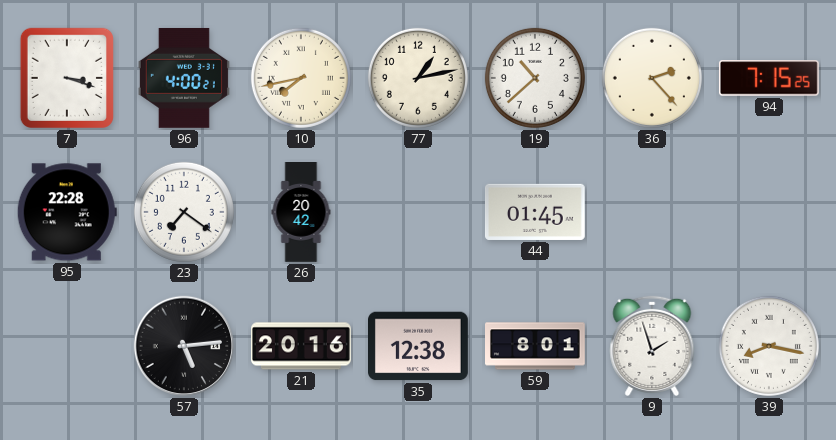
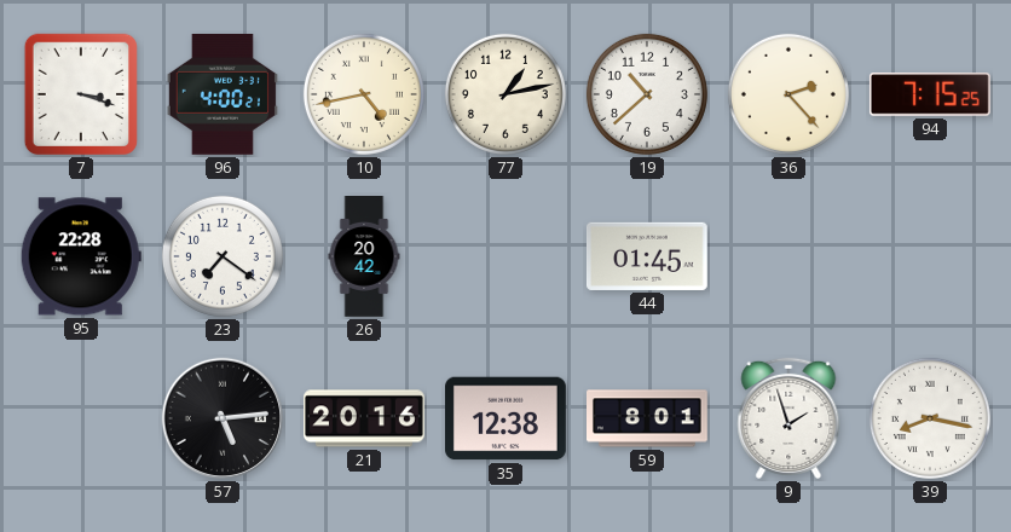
10: 7:43 -> 4:43
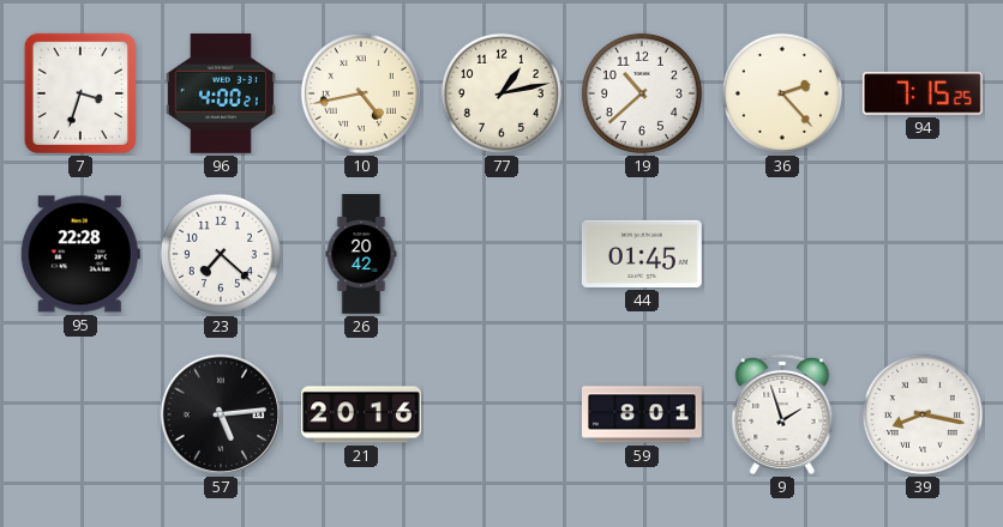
7: 3:18 -> 3:33
23: 7:21 -> 7:22
35: 12:38 -> none
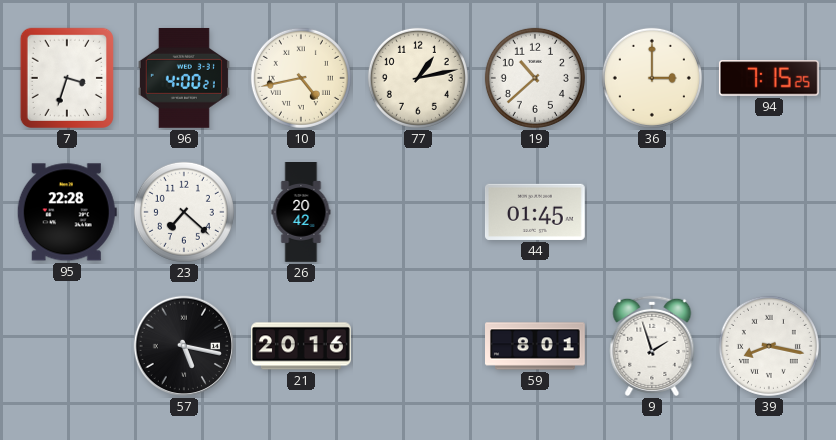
36: 2:23 -> 3:00
57: 5:14 -> 5:17
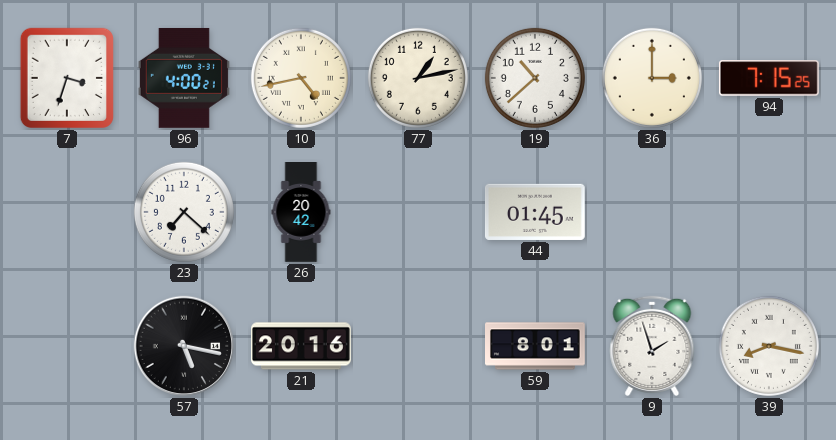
95: 22:28 -> none
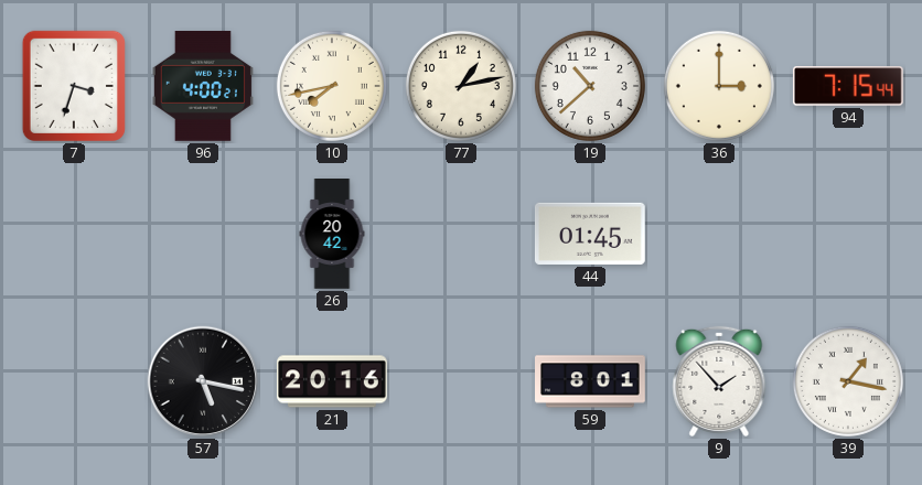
10: 4:43 -> 7:43
94: 7:15:25 -> 7:15:44
23: 7:22 -> none
9: 1:57 -> 1:53
39: 8:17 -> 1:17
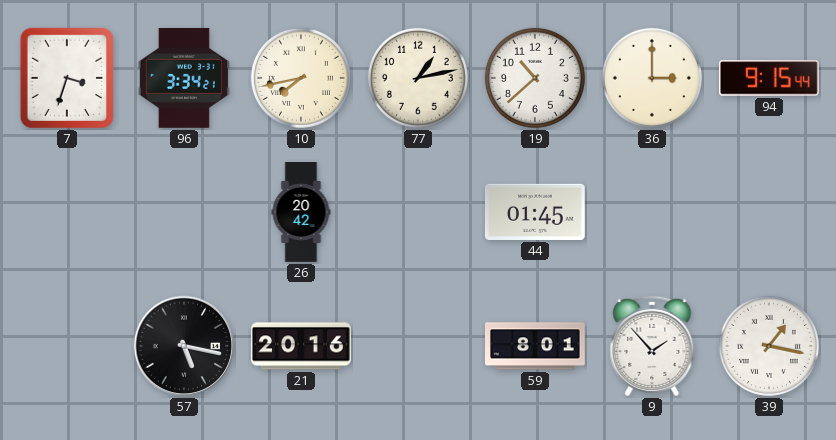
96: 4:00 -> 3:34
94: 7:15 -> 9:15
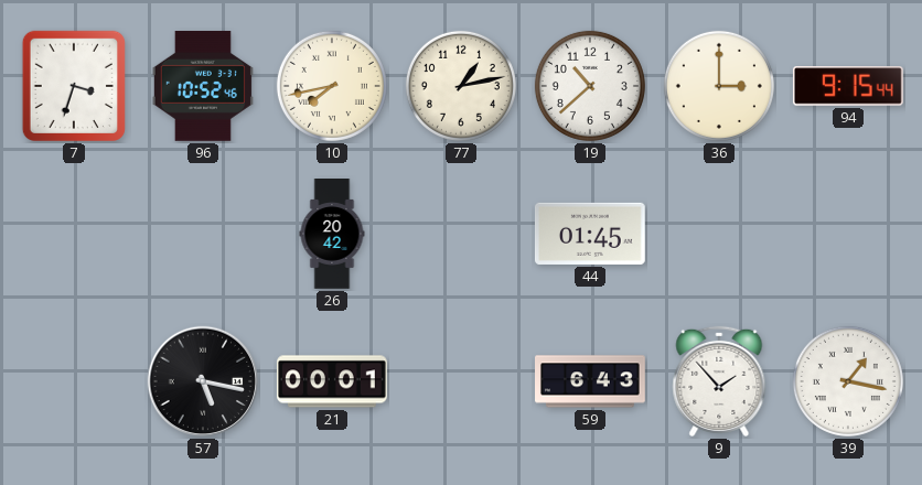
96: 3:34 -> 10:52
21: 20:16 -> 00:01
59: 8:01 -> 6:43
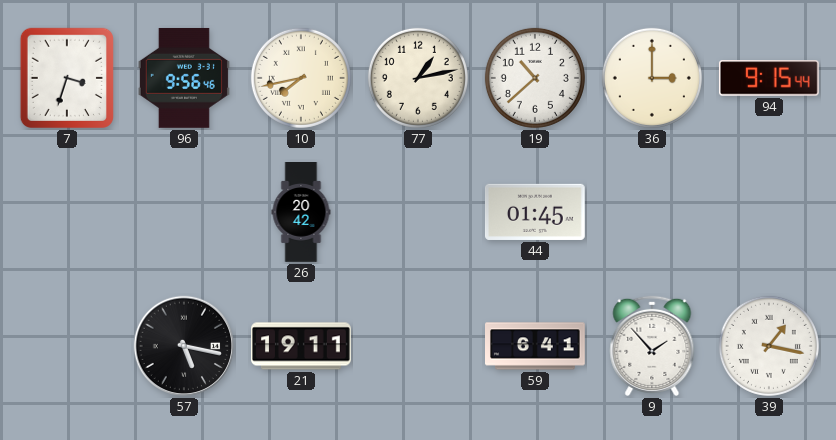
96: 10:52 -> 9:56
21: 00:01 -> 19:11
59: 6:43 -> 6:41
